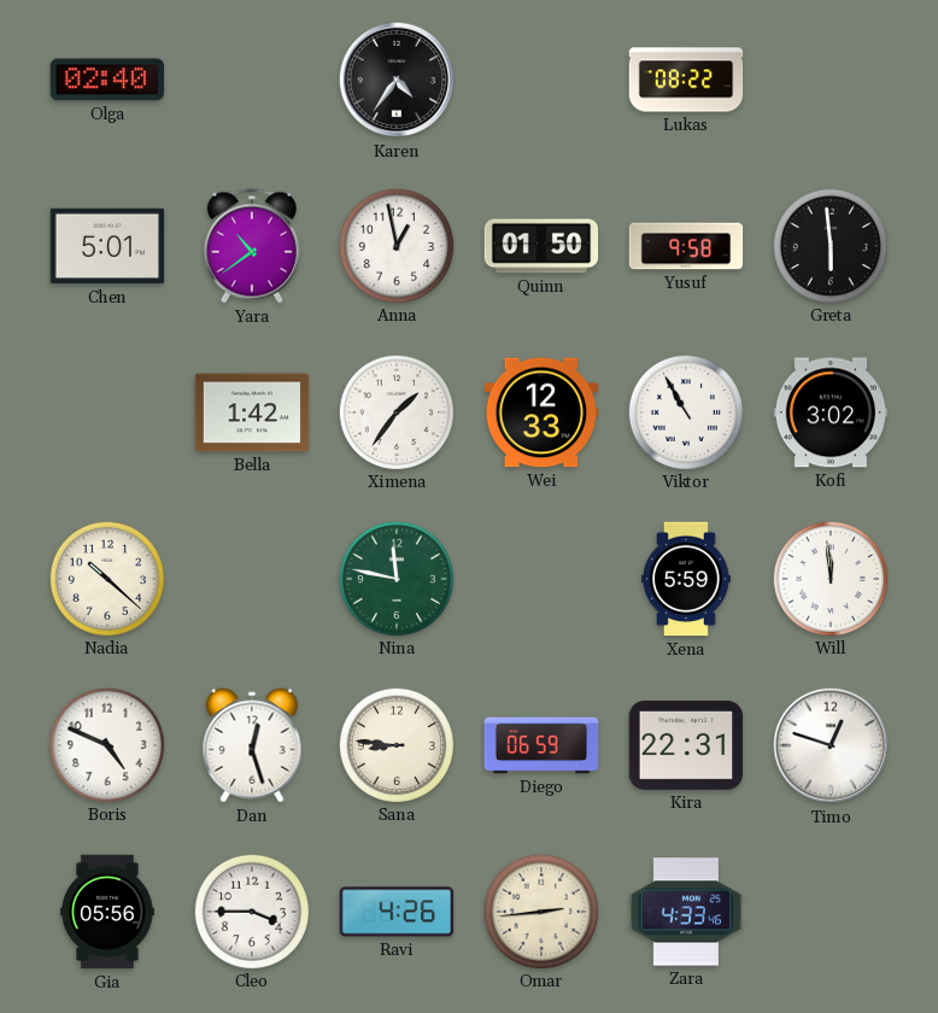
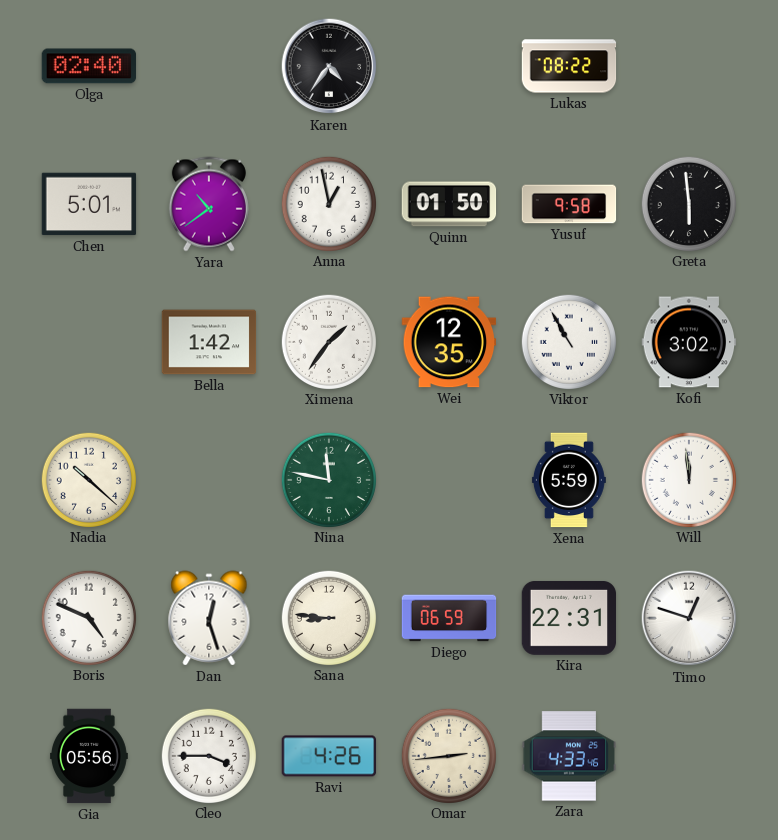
Wei: 12:33 -> 12:35
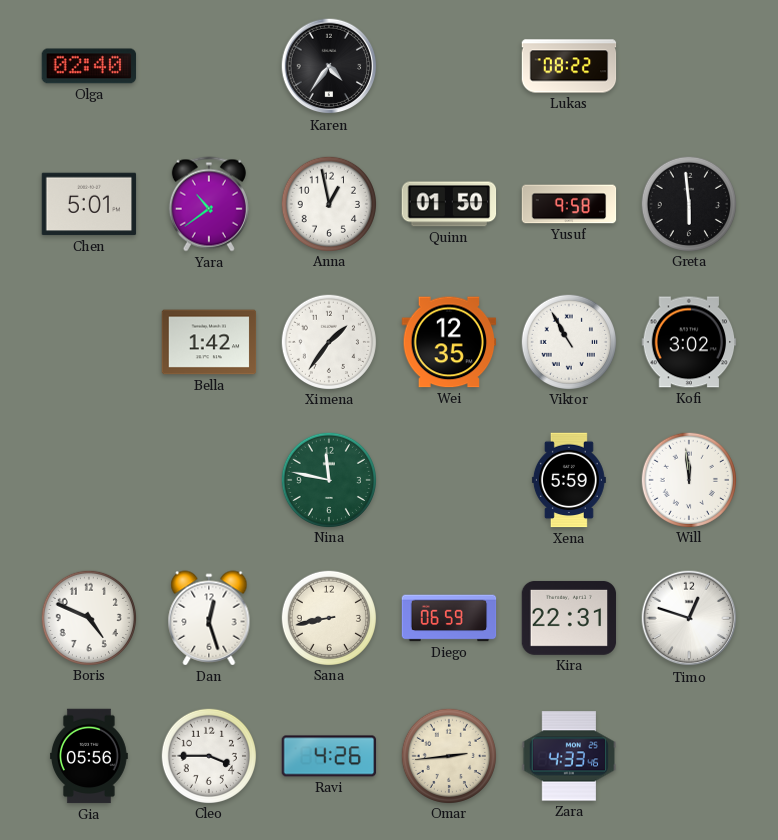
Nadia: 10:22 -> none
Sana: 8:46 -> 8:43
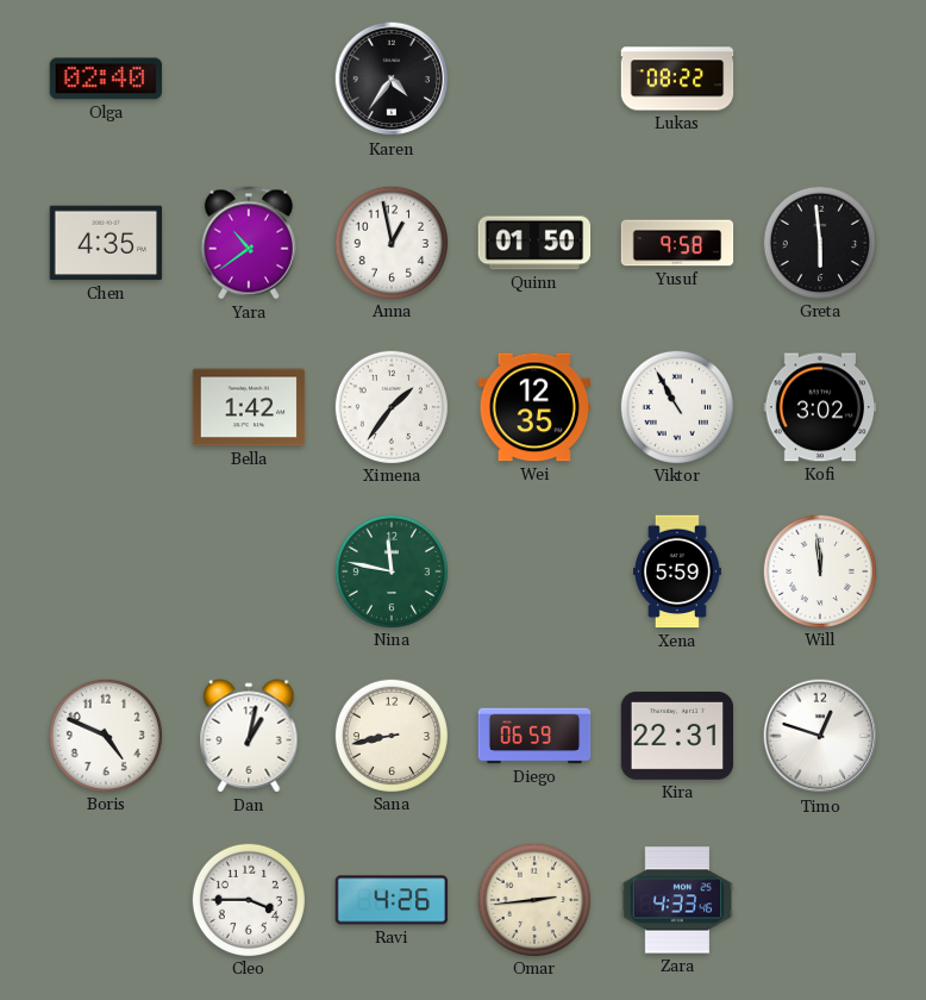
Chen: 5:01 -> 4:35
Dan: 12:27 -> 1:02
Gia: 05:56 -> none
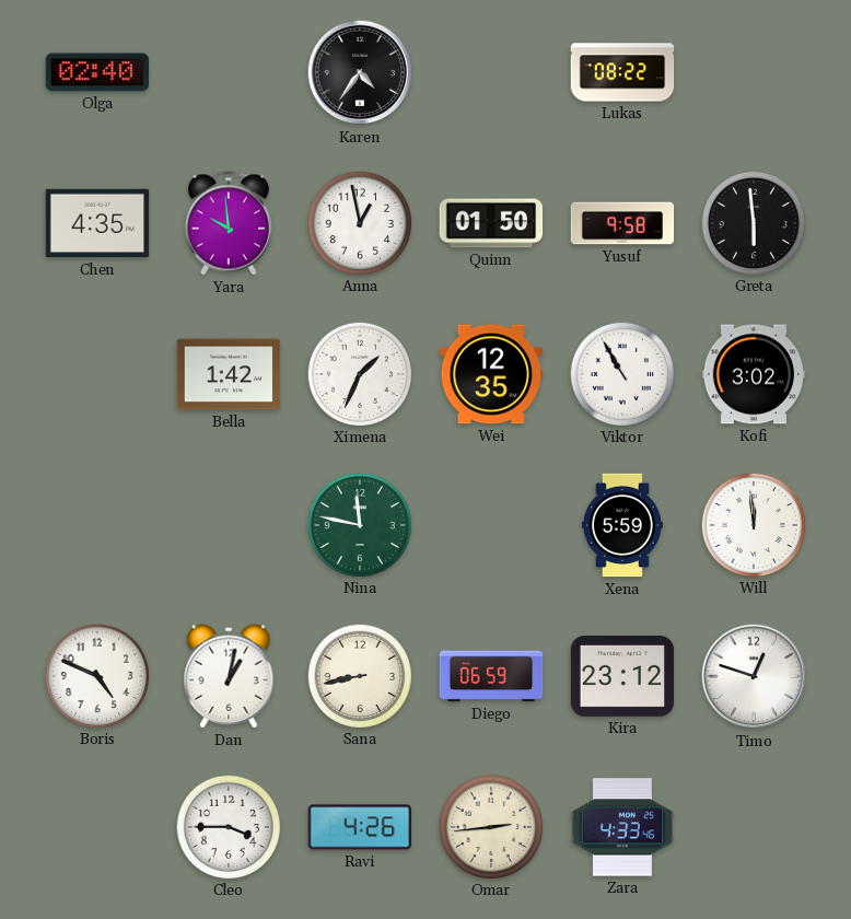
Yara: 10:39 -> 9:59
Ximena: 1:36 -> 1:34
Kira: 22:31 -> 23:12
